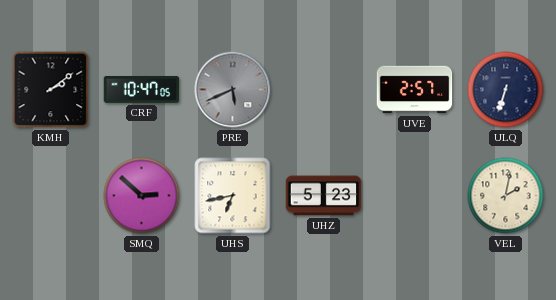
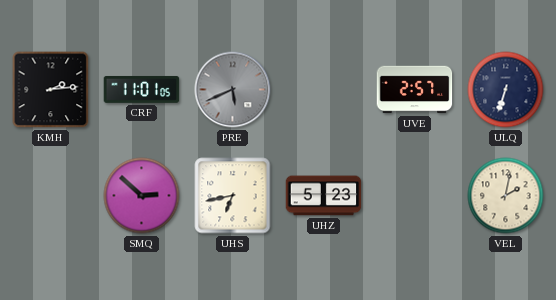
KMH: 2:09 -> 2:14
CRF: 10:47 -> 11:01
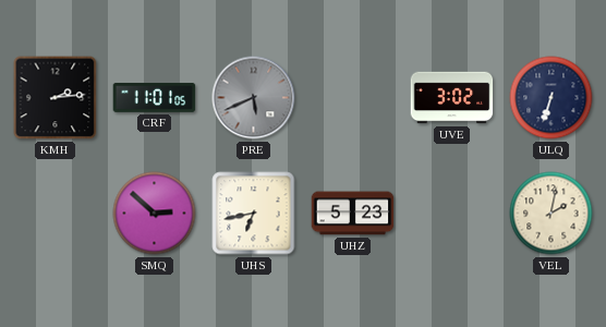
UVE: 2:57 -> 3:02
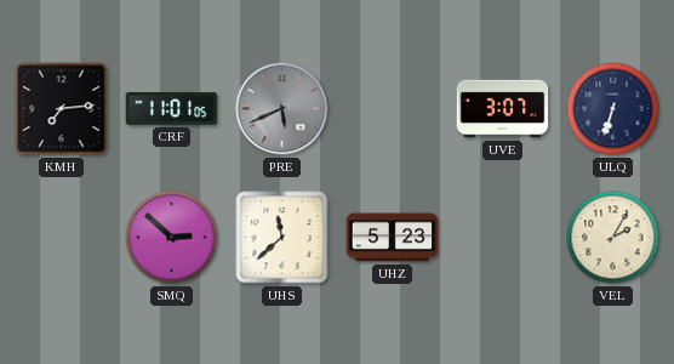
KMH: 2:14 -> 7:14
UVE: 3:02 -> 3:07
UHS: 6:43 -> 11:38
VEL: 2:02 -> 2:05
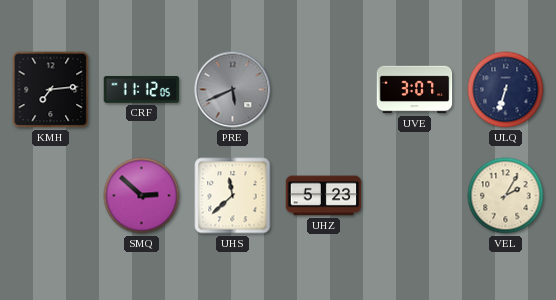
CRF: 11:01 -> 11:12
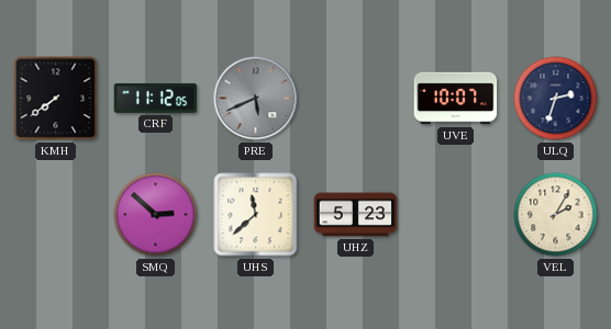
KMH: 7:14 -> 7:39
UVE: 3:07 -> 10:07
ULQ: 6:33 -> 2:33
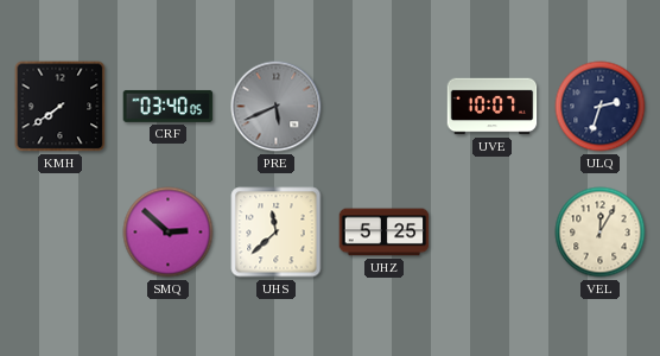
CRF: 11:12 -> 03:40
UHZ: 5:23 -> 5:25
VEL: 2:05 -> 12:05
